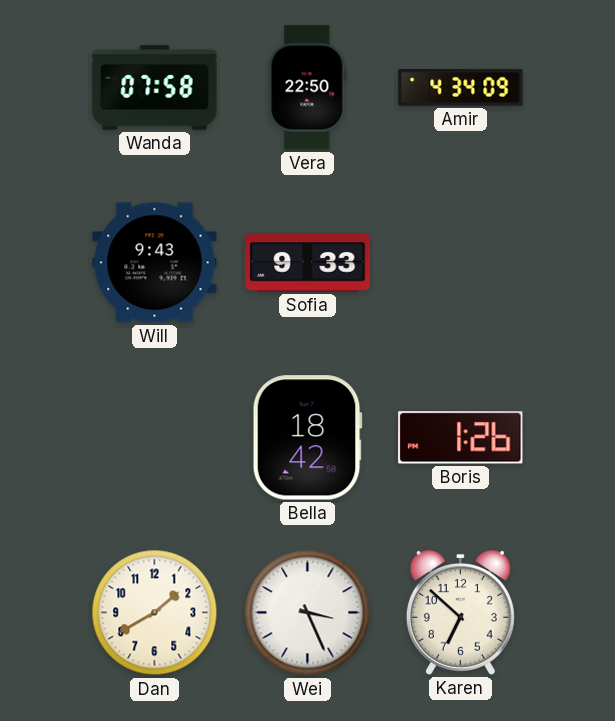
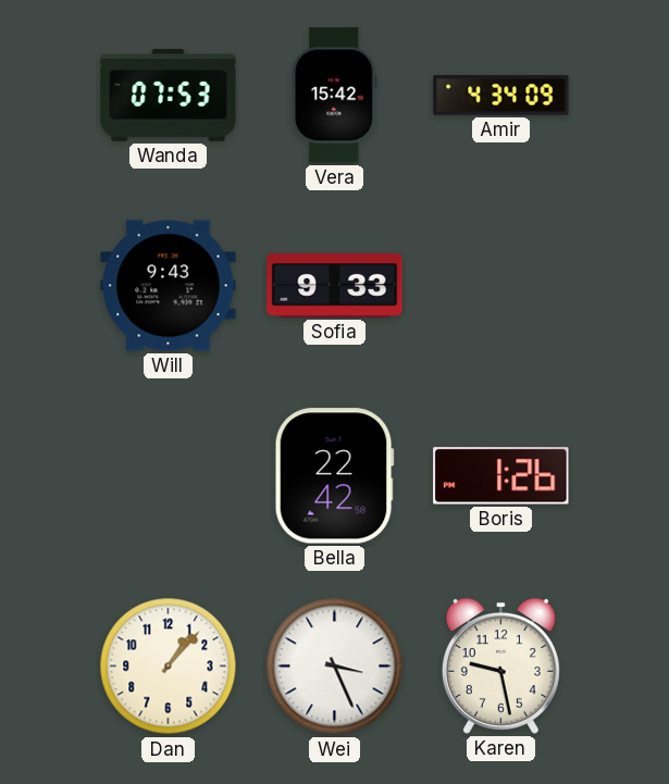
Wanda: 07:58 -> 07:53
Vera: 22:50 -> 15:42
Bella: 18:42 -> 22:42
Dan: 1:40 -> 1:07
Karen: 6:52 -> 9:28
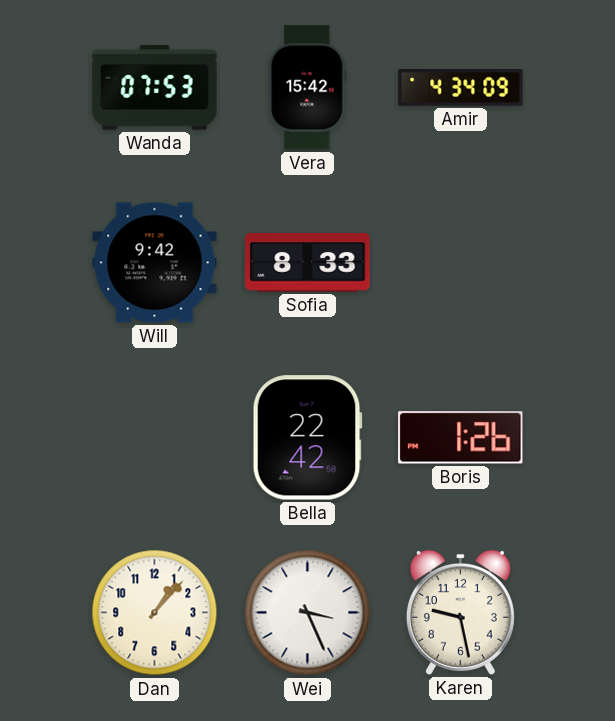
Will: 9:43 -> 9:42
Sofia: 9:33 -> 8:33
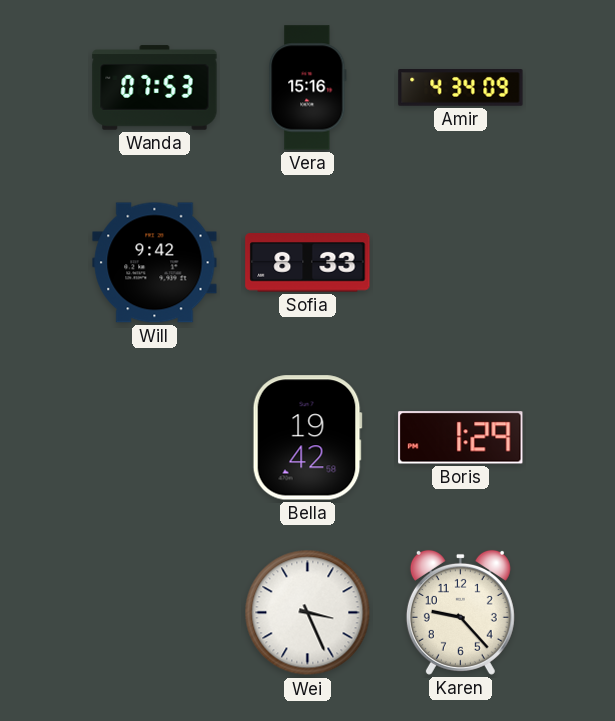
Vera: 15:42 -> 15:16
Bella: 22:42 -> 19:42
Boris: 1:26 -> 1:29
Dan: 1:07 -> none
Karen: 9:28 -> 9:23
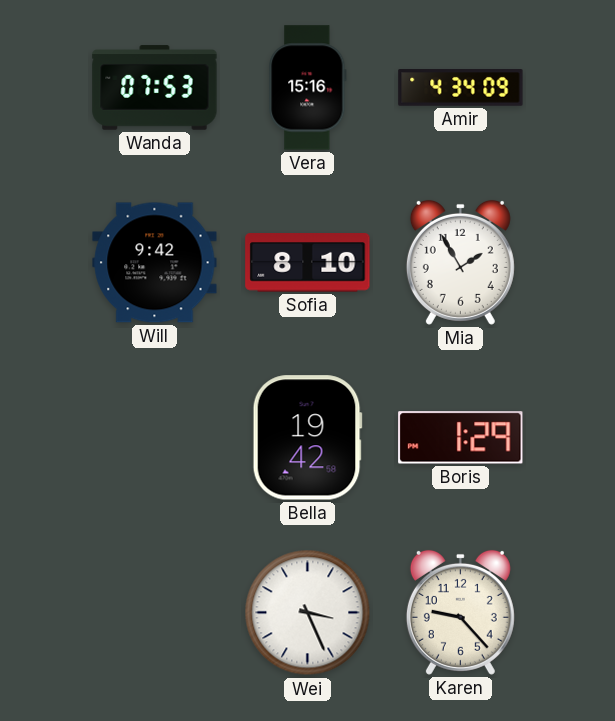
Sofia: 8:33 -> 8:10
Mia: none -> 1:55
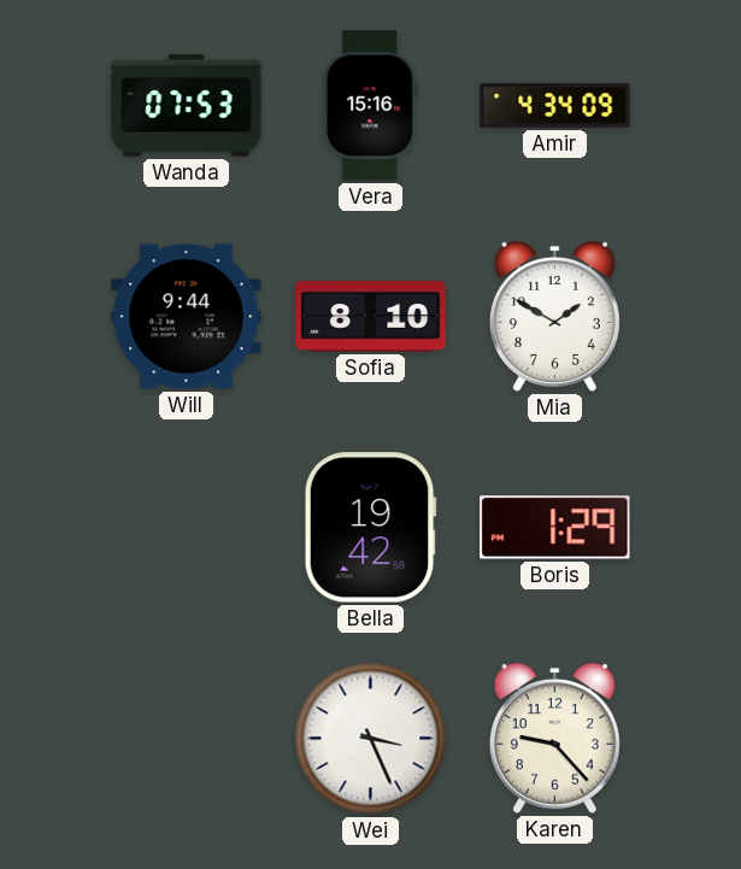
Will: 9:42 -> 9:44
Mia: 1:55 -> 1:50
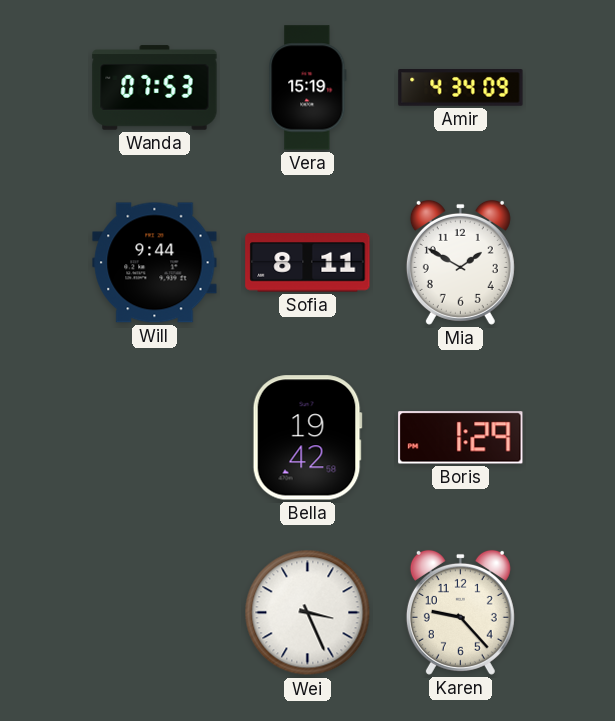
Vera: 15:16 -> 15:19
Sofia: 8:10 -> 8:11
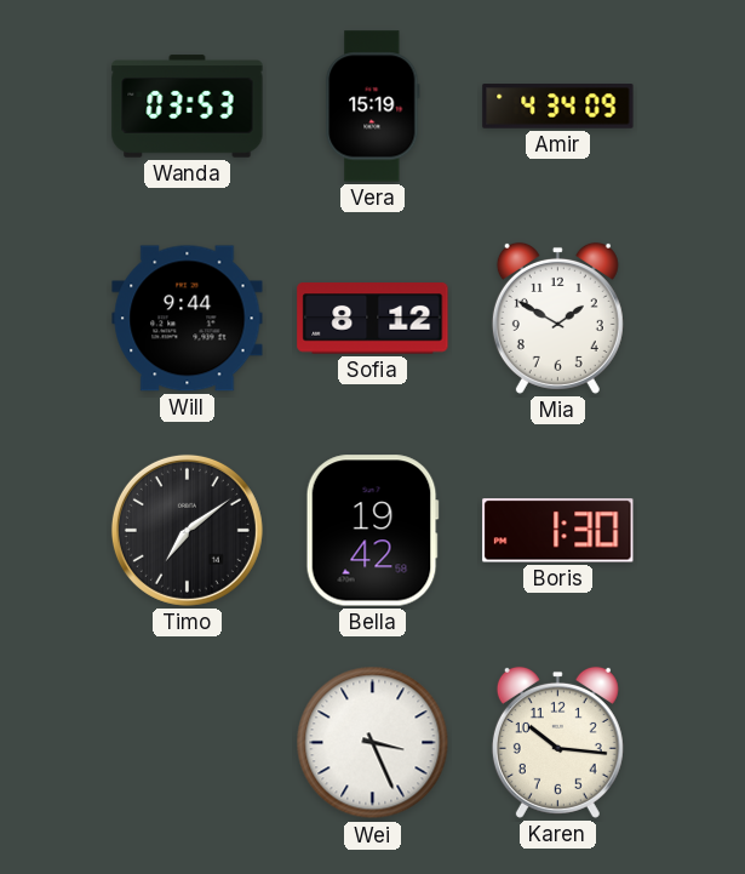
Wanda: 07:53 -> 03:53
Sofia: 8:11 -> 8:12
Timo: none -> 7:09
Boris: 1:29 -> 1:30
Karen: 9:23 -> 10:16
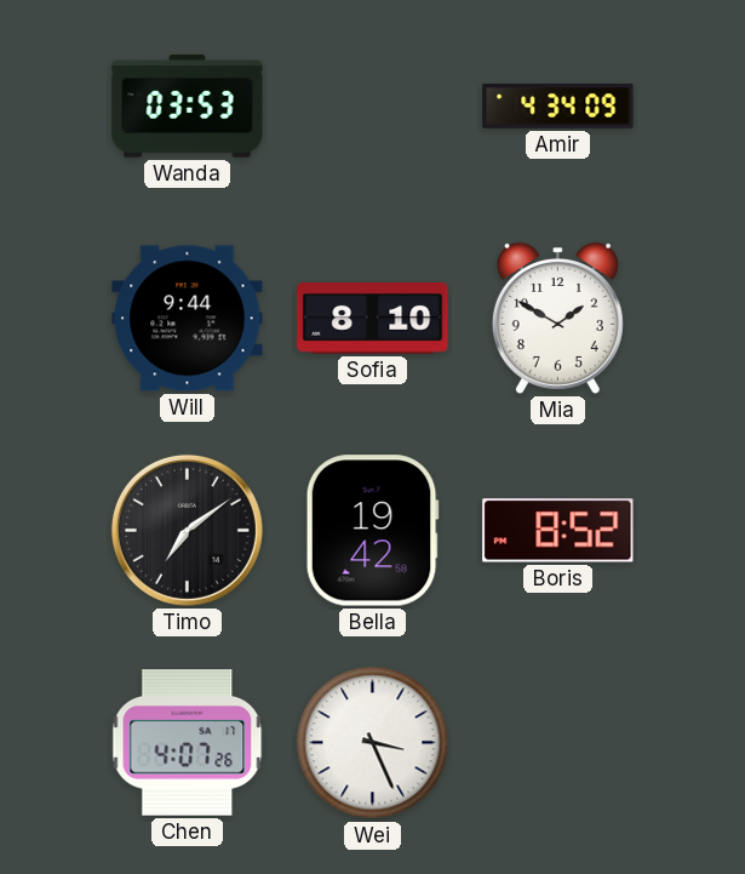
Vera: 15:19 -> none
Sofia: 8:12 -> 8:10
Boris: 1:30 -> 8:52
Chen: none -> 4:07
Karen: 10:16 -> none
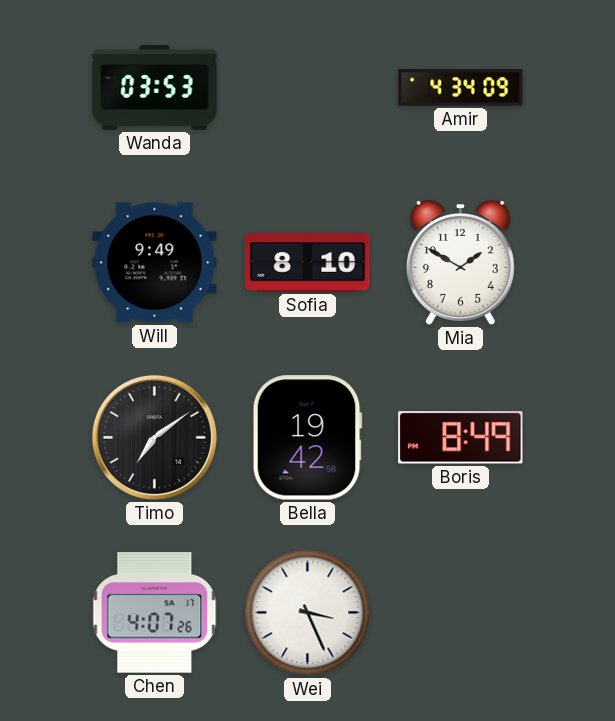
Will: 9:44 -> 9:49
Boris: 8:52 -> 8:49
